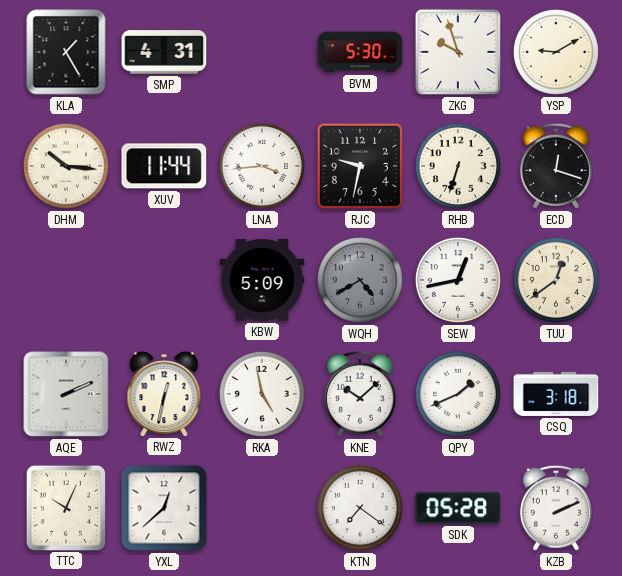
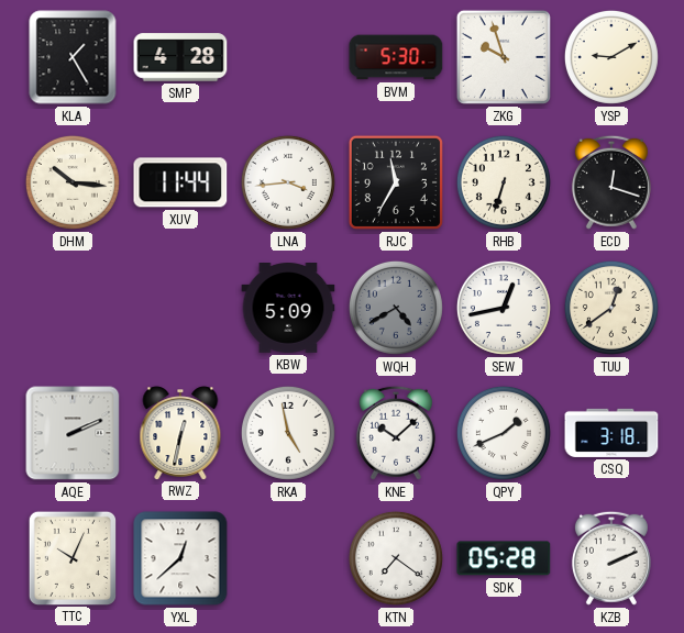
SMP: 4:31 -> 4:28
RJC: 9:32 -> 11:35
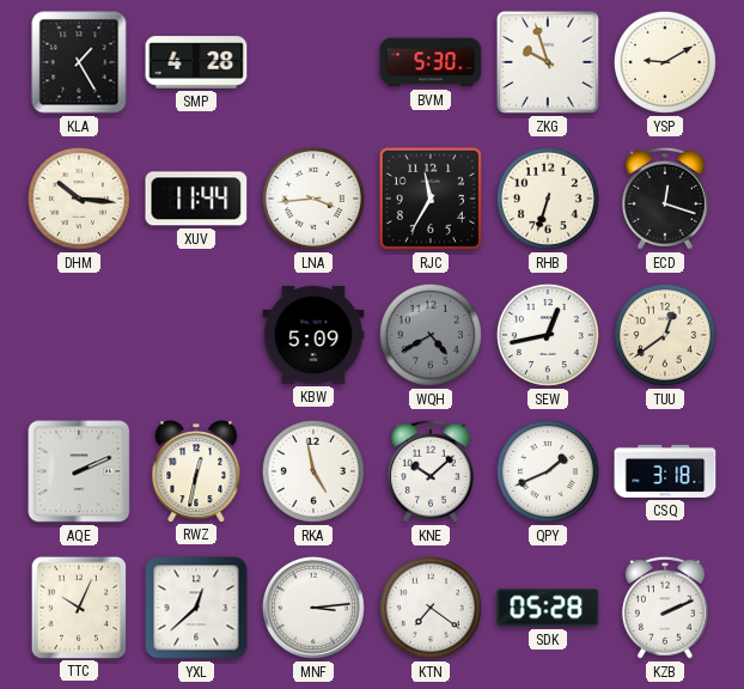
MNF: none -> 3:14
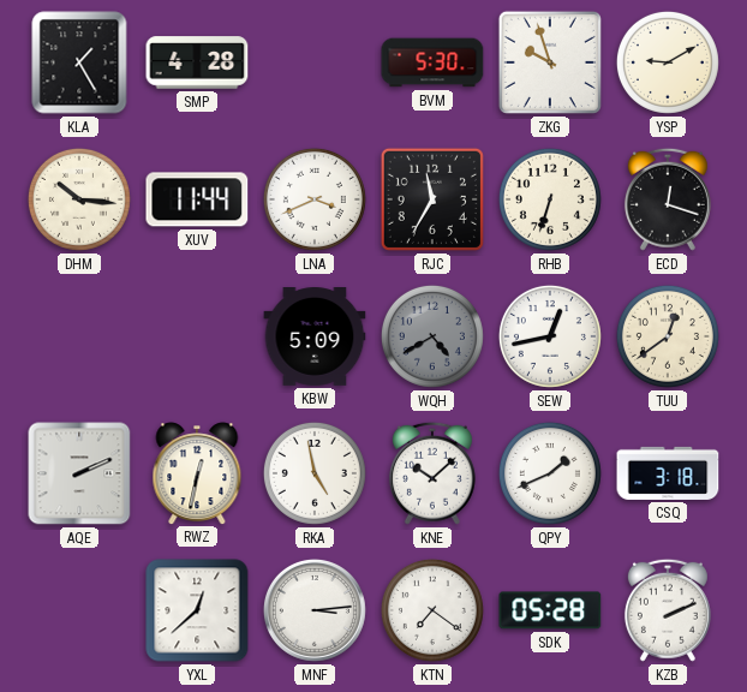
LNA: 3:44 -> 3:41
TTC: 10:04 -> none
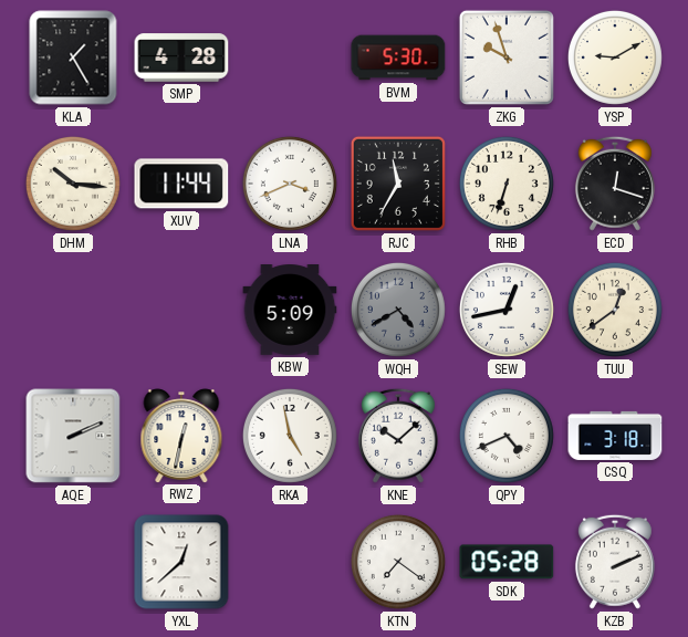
QPY: 1:41 -> 4:41
MNF: 3:14 -> none
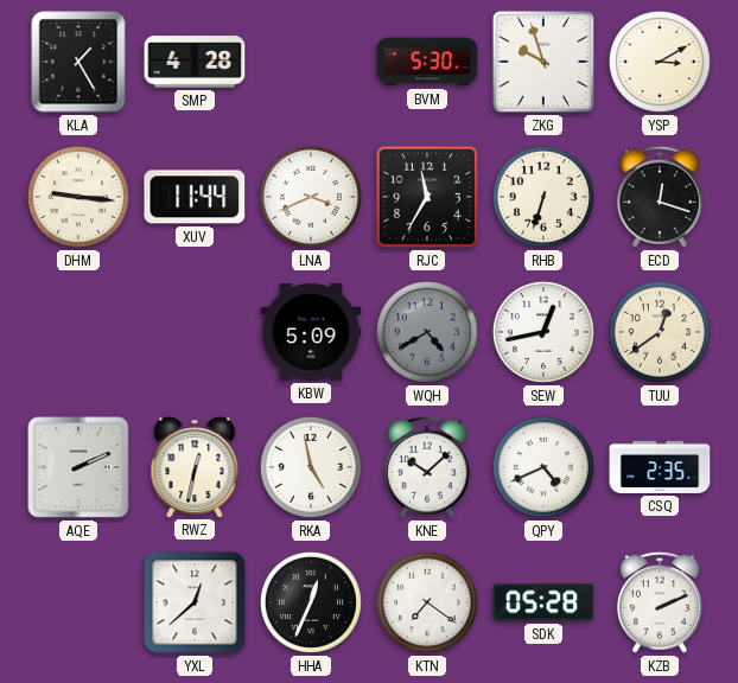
YSP: 9:10 -> 3:10
DHM: 10:16 -> 9:16
CSQ: 3:18 -> 2:35
HHA: none -> 12:34
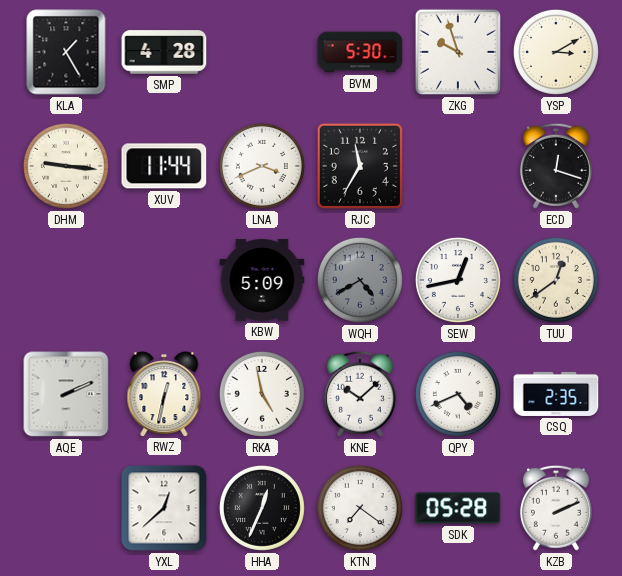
RHB: 6:33 -> none
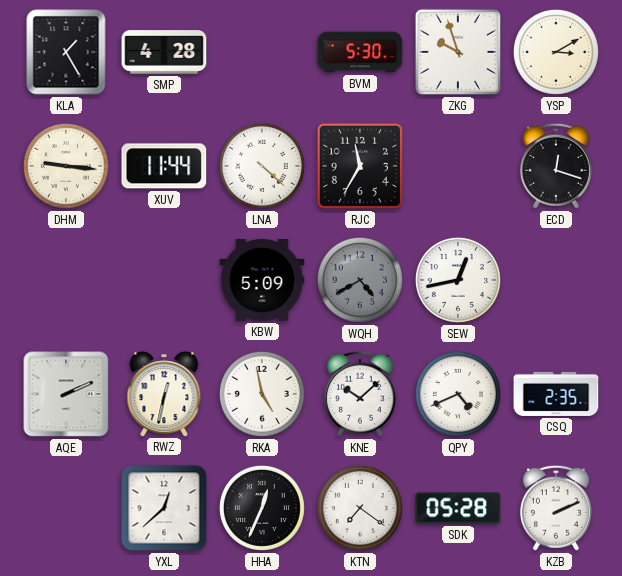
LNA: 3:41 -> 4:22
TUU: 12:39 -> none
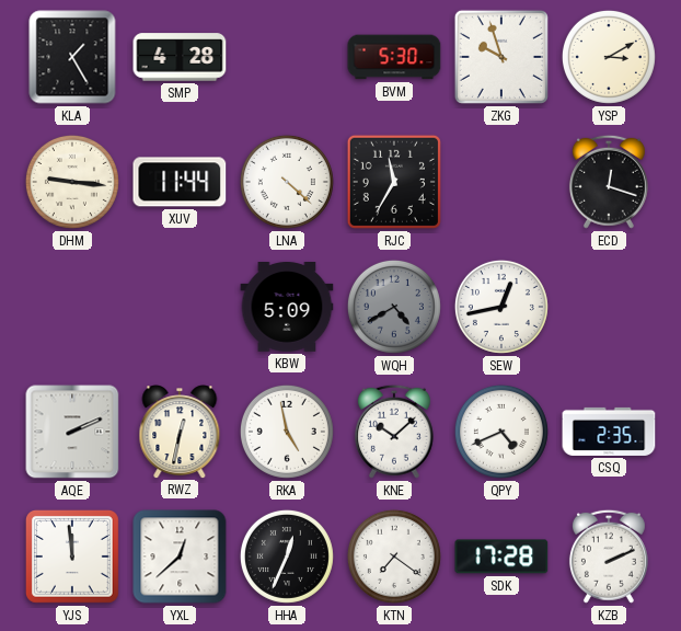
YJS: none -> 11:59
SDK: 05:28 -> 17:28
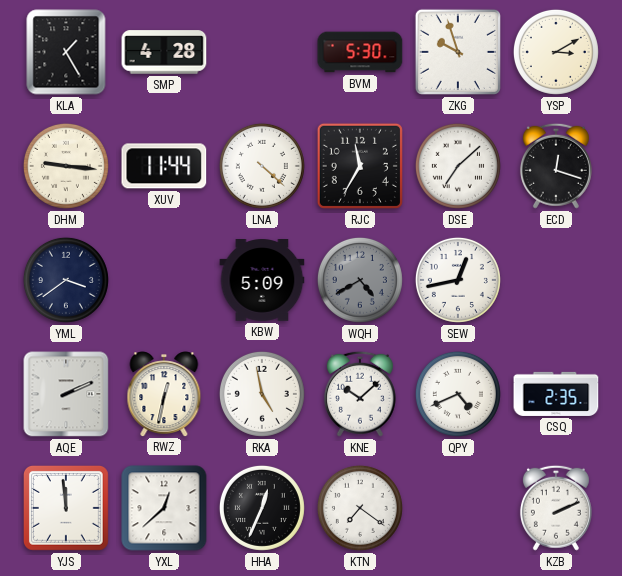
DSE: none -> 7:08
YML: none -> 3:39
SDK: 17:28 -> none
